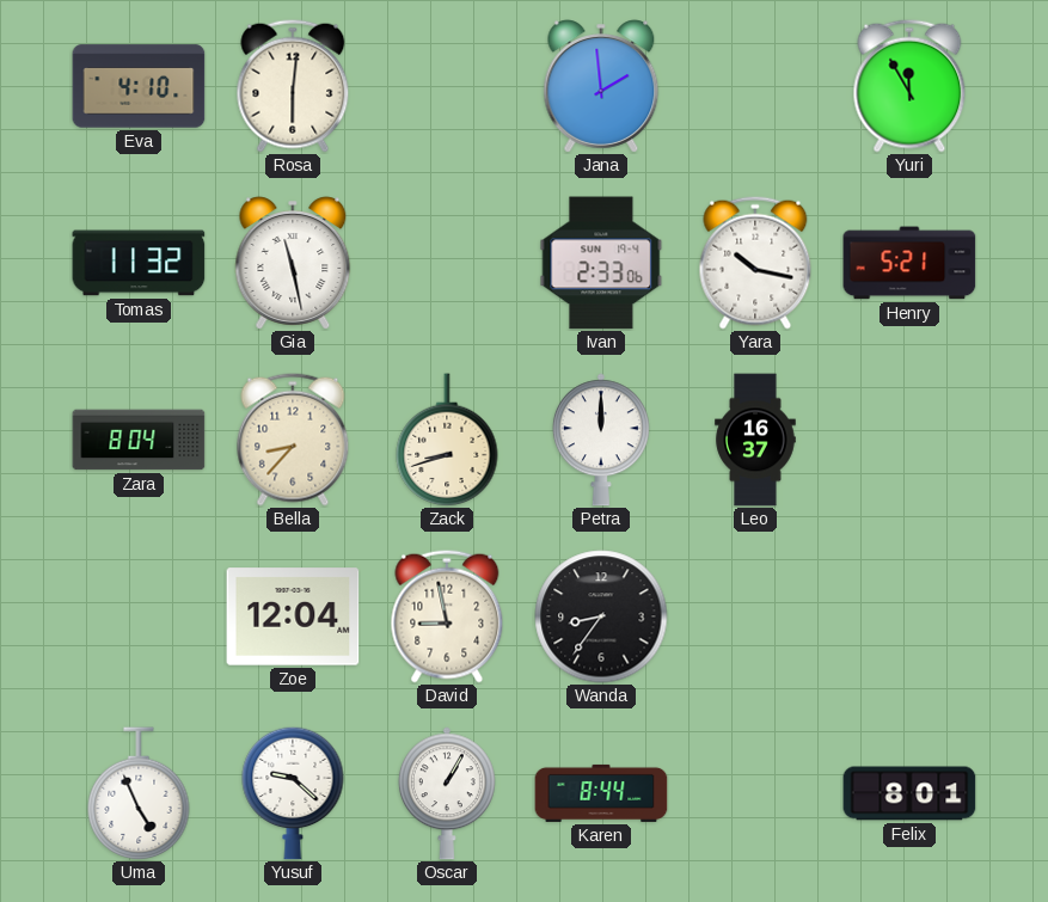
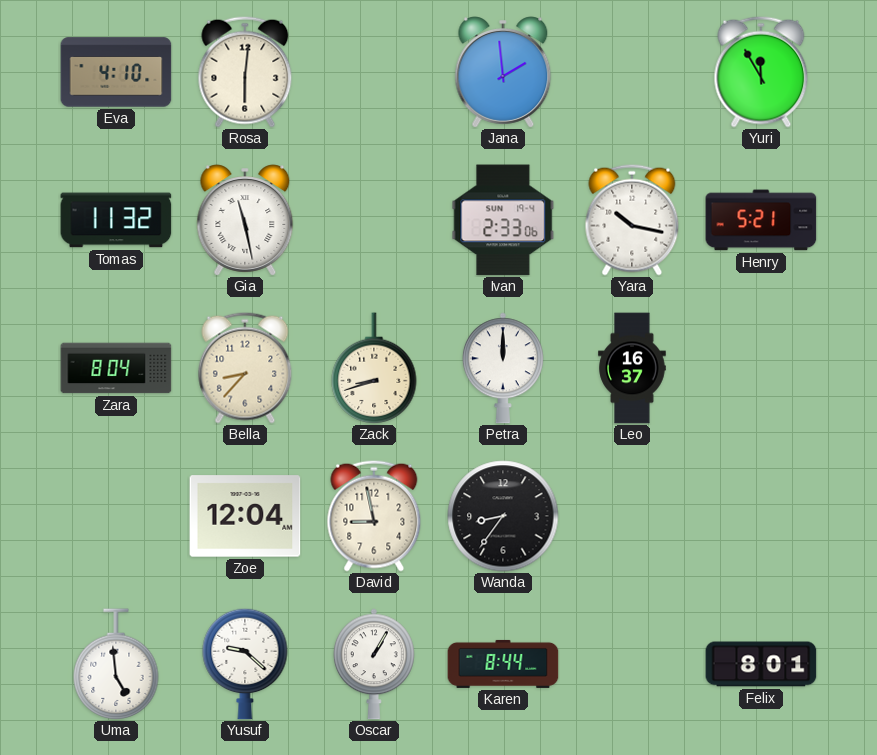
Uma: 4:56 -> 4:59
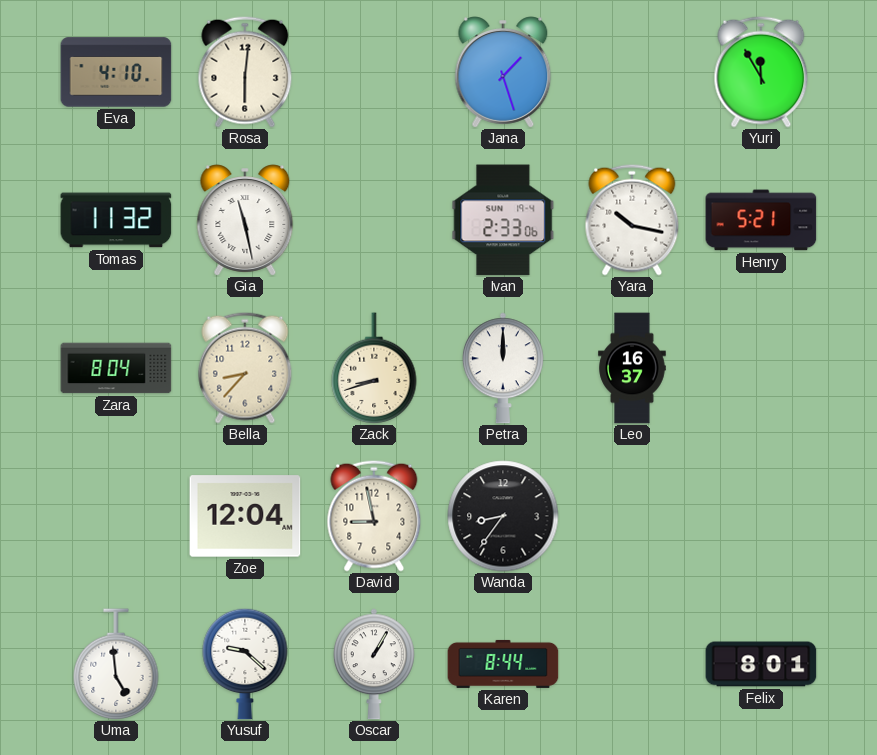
Jana: 1:59 -> 1:27
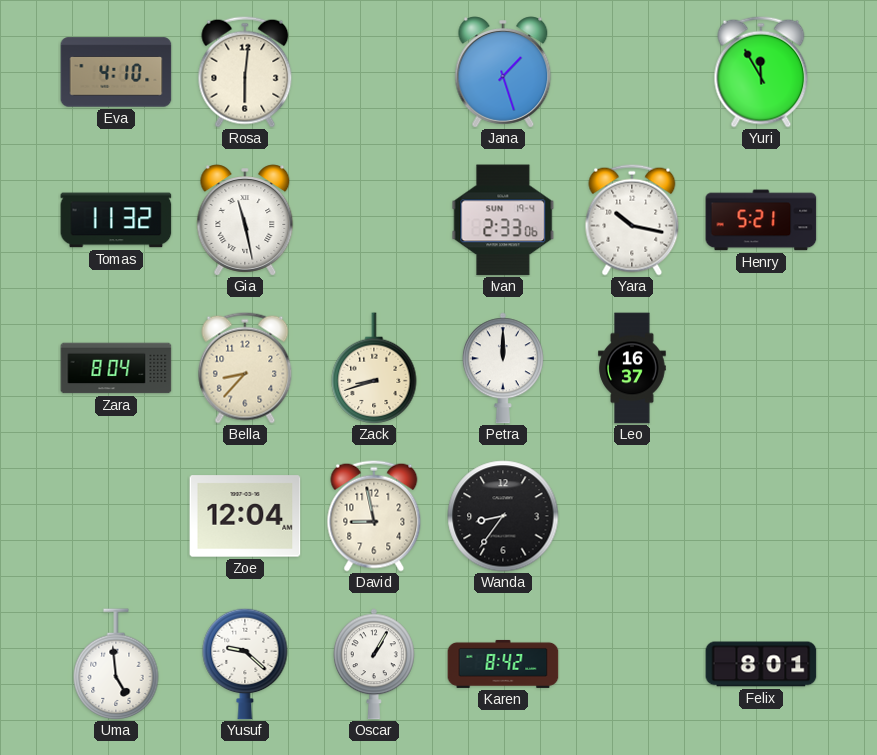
Karen: 8:44 -> 8:42
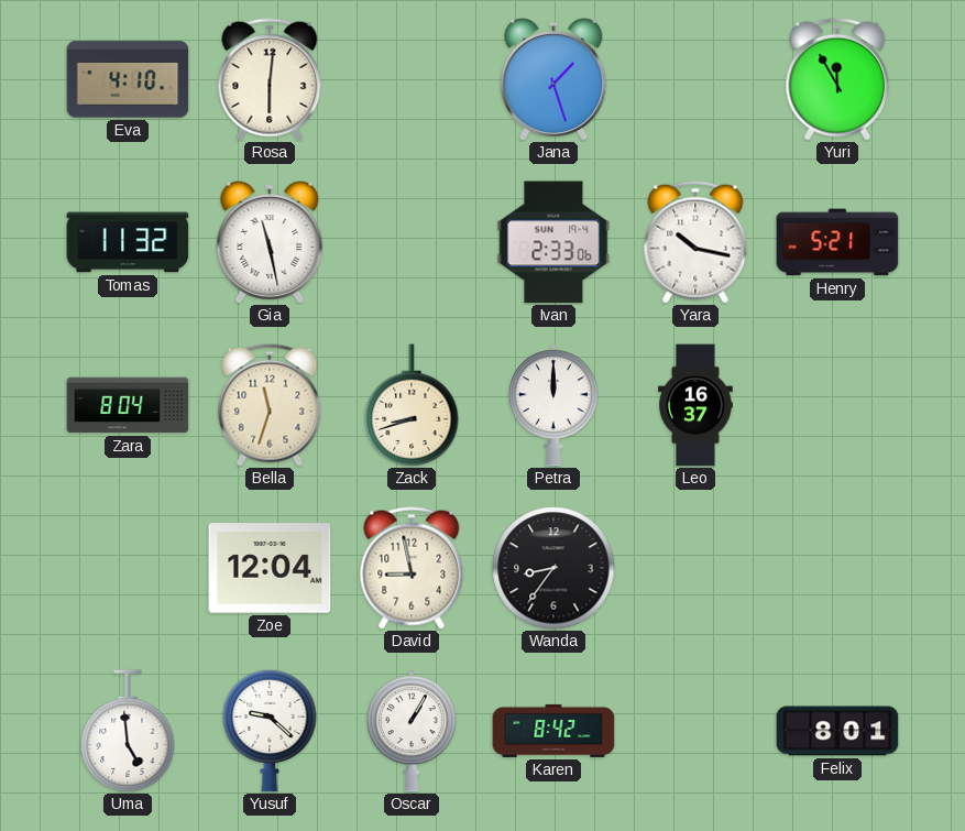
Bella: 8:37 -> 11:33
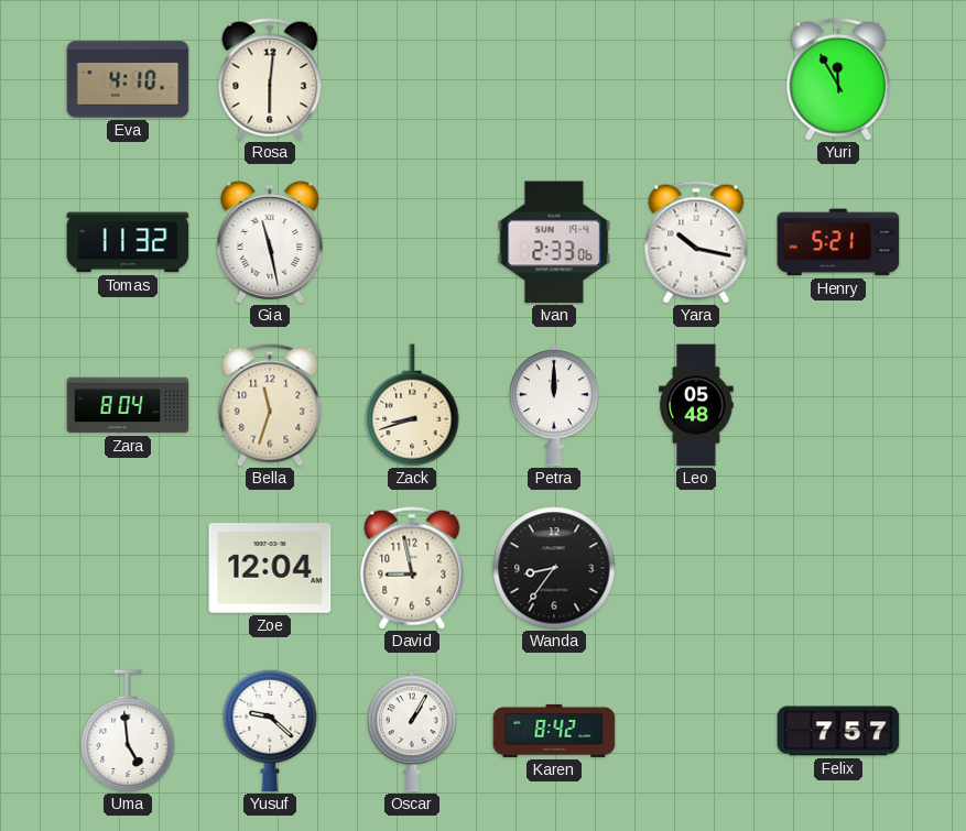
Jana: 1:27 -> none
Leo: 16:37 -> 05:48
Felix: 8:01 -> 7:57
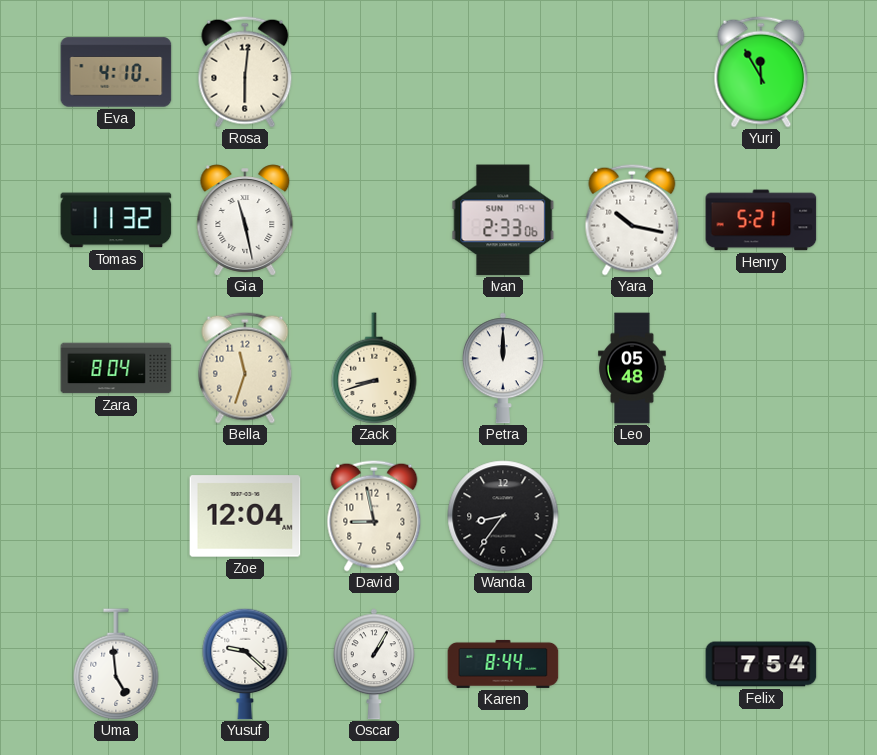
Karen: 8:42 -> 8:44
Felix: 7:57 -> 7:54
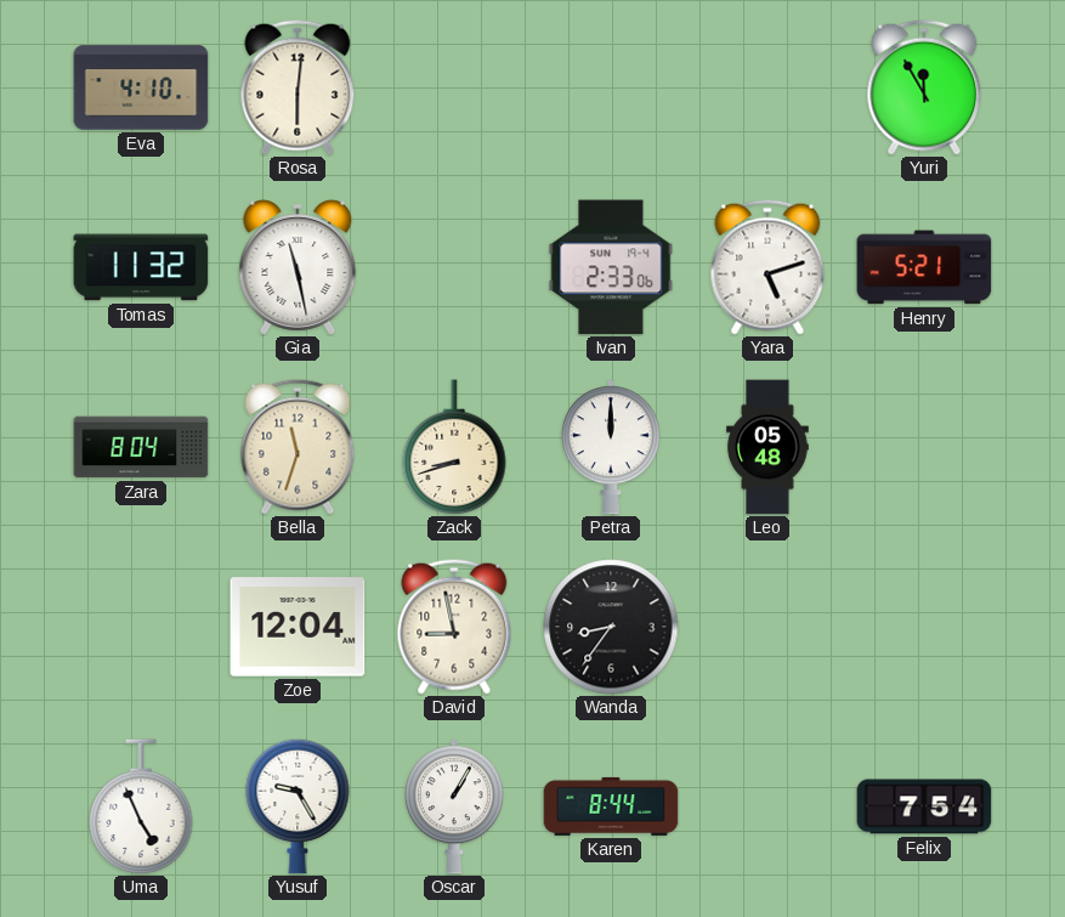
Yara: 10:17 -> 5:12
Uma: 4:59 -> 4:56
Yusuf: 9:22 -> 9:25
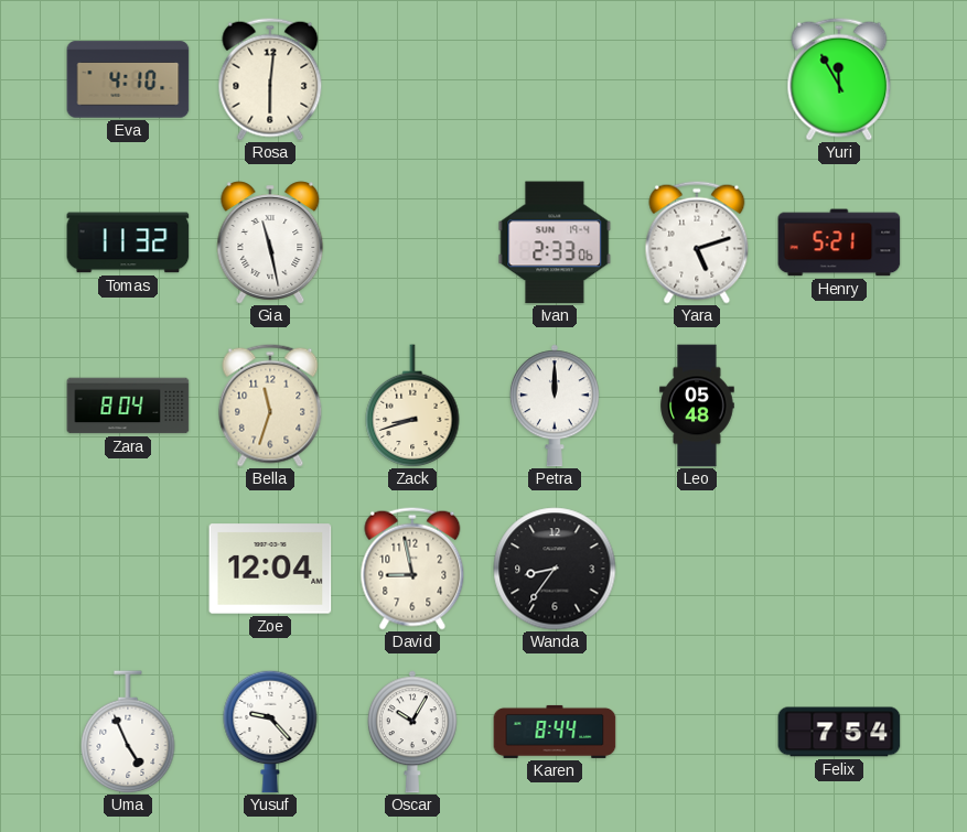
Yusuf: 9:25 -> 9:23
Oscar: 1:05 -> 10:05
